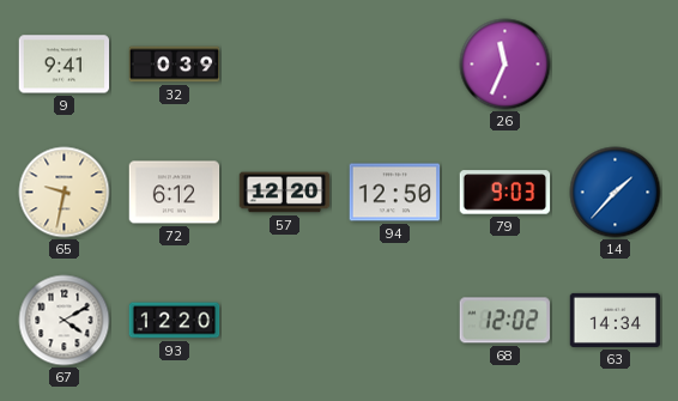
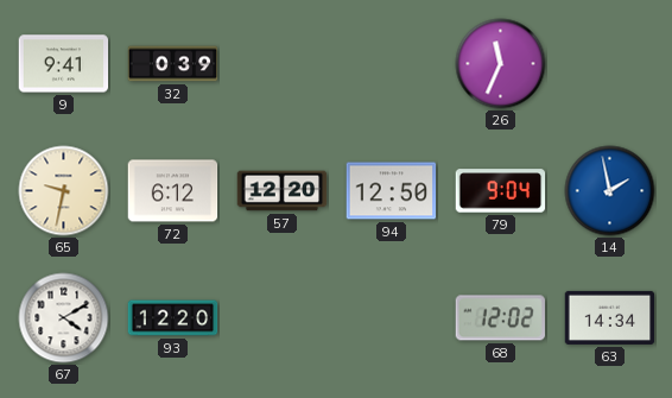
79: 9:03 -> 9:04
14: 1:37 -> 1:58
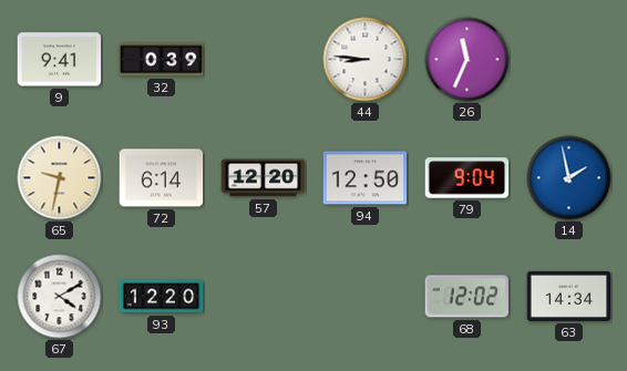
44: none -> 8:46
72: 6:12 -> 6:14
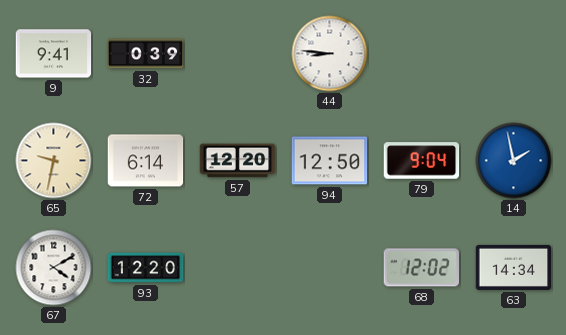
26: 11:34 -> none
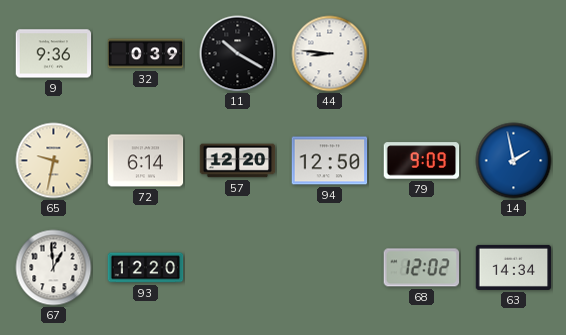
9: 9:41 -> 9:36
11: none -> 10:20
79: 9:04 -> 9:09
67: 4:10 -> 12:59
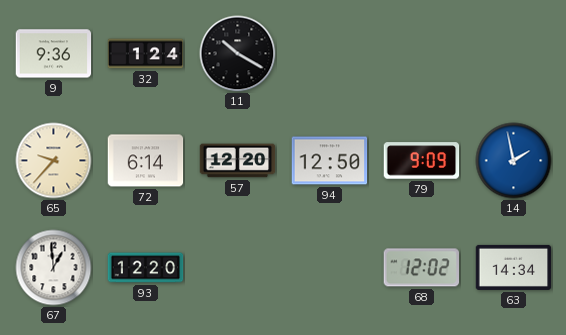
32: 0:39 -> 1:24
44: 8:46 -> none
65: 9:32 -> 9:37
